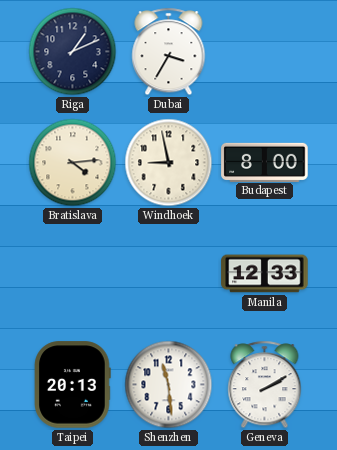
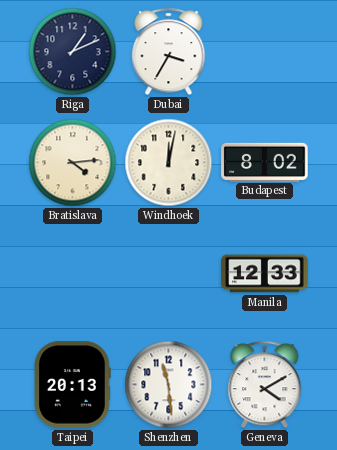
Windhoek: 8:58 -> 12:02
Budapest: 8:00 -> 8:02
Geneva: 2:10 -> 4:10
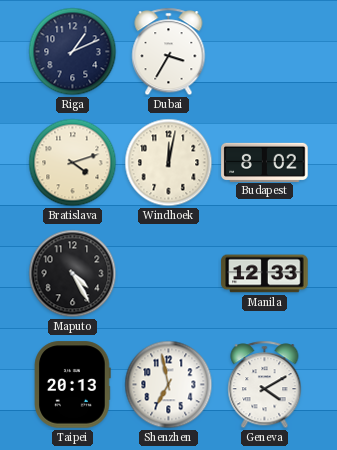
Bratislava: 4:14 -> 4:12
Maputo: none -> 4:25
Shenzhen: 11:29 -> 6:58
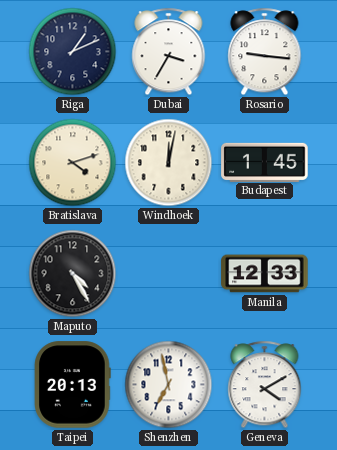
Rosario: none -> 9:16
Budapest: 8:02 -> 1:45
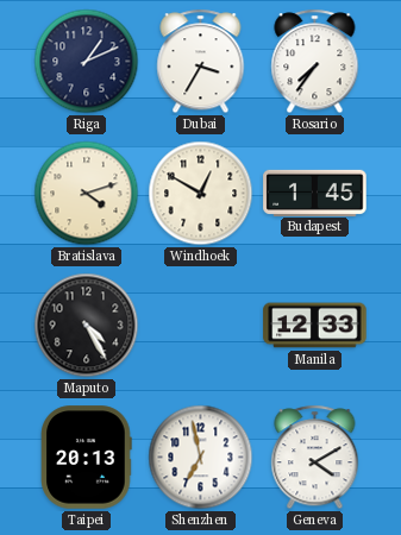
Rosario: 9:16 -> 7:36
Windhoek: 12:02 -> 12:50
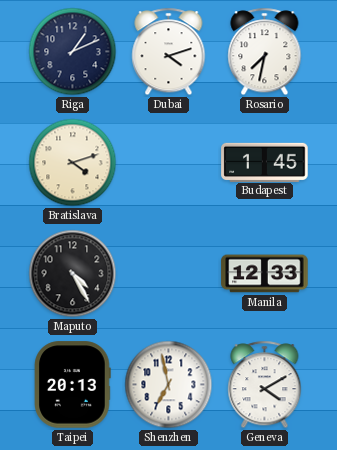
Dubai: 3:35 -> 4:12
Rosario: 7:36 -> 7:32
Windhoek: 12:50 -> none
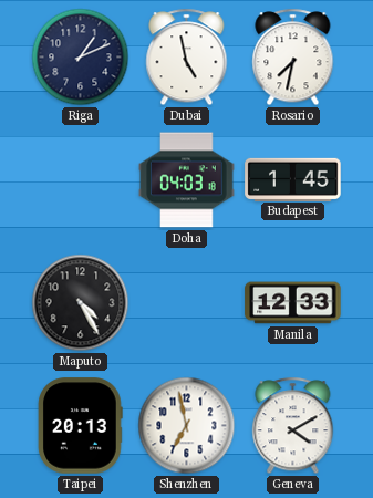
Dubai: 4:12 -> 4:58
Bratislava: 4:12 -> none
Doha: none -> 04:03
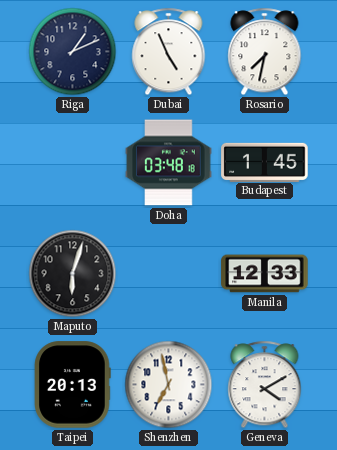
Dubai: 4:58 -> 4:56
Doha: 04:03 -> 03:48
Maputo: 4:25 -> 6:03
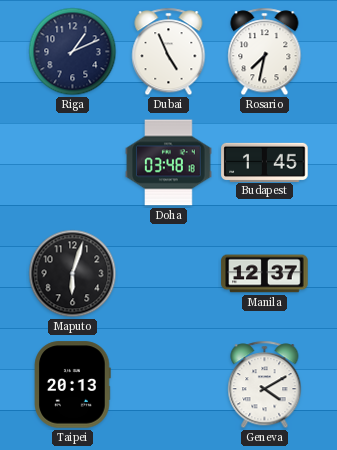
Manila: 12:33 -> 12:37
Shenzhen: 6:58 -> none
